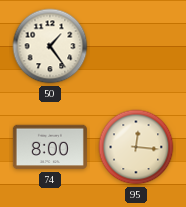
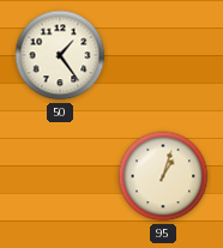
74: 8:00 -> none
95: 12:16 -> 1:03
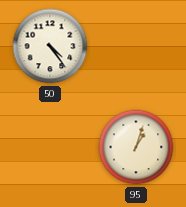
50: 1:24 -> 4:24
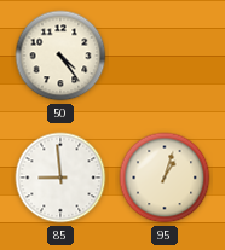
85: none -> 8:59
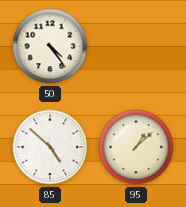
85: 8:59 -> 4:52
95: 1:03 -> 1:08
